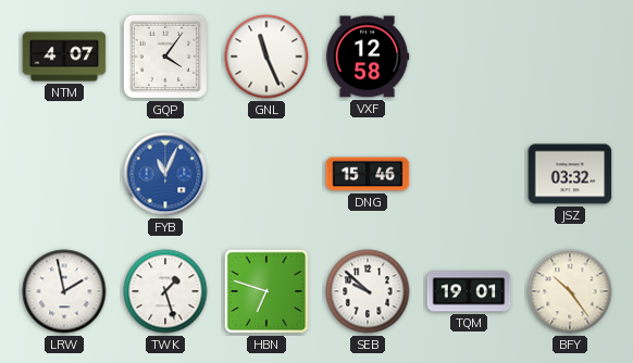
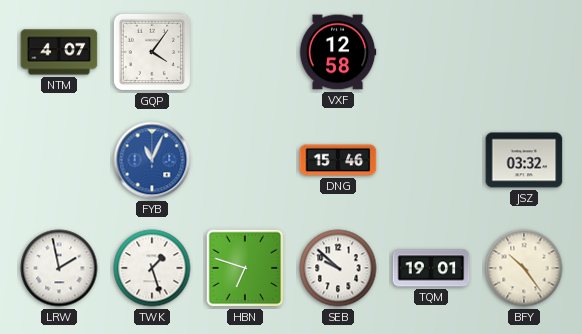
GNL: 11:26 -> none
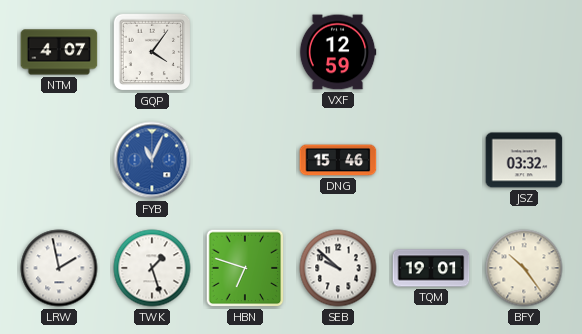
VXF: 12:58 -> 12:59
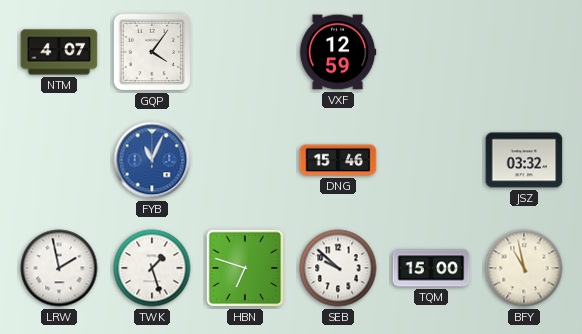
TQM: 19:01 -> 15:00
BFY: 10:24 -> 10:58
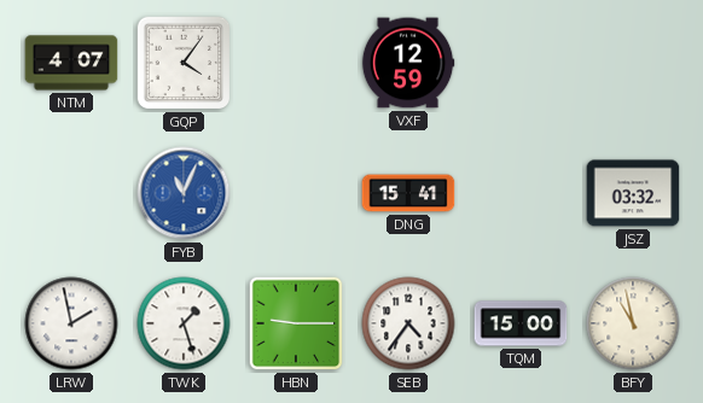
DNG: 15:46 -> 15:41
HBN: 6:48 -> 9:15
SEB: 9:52 -> 4:36
